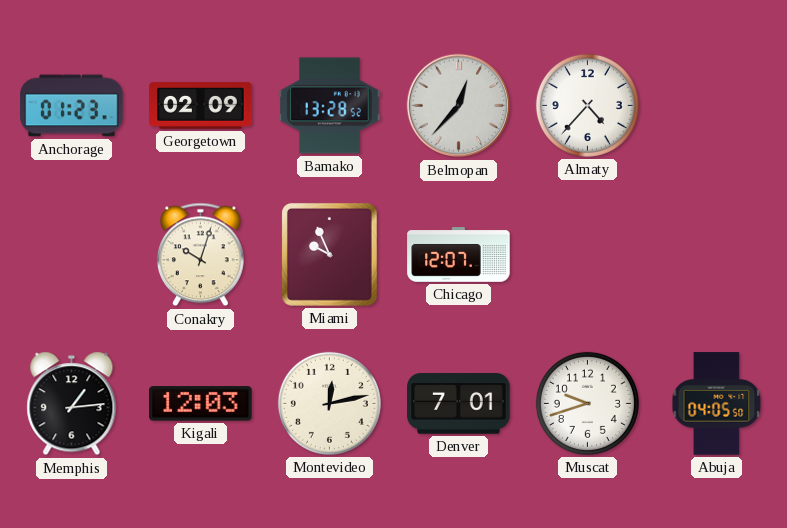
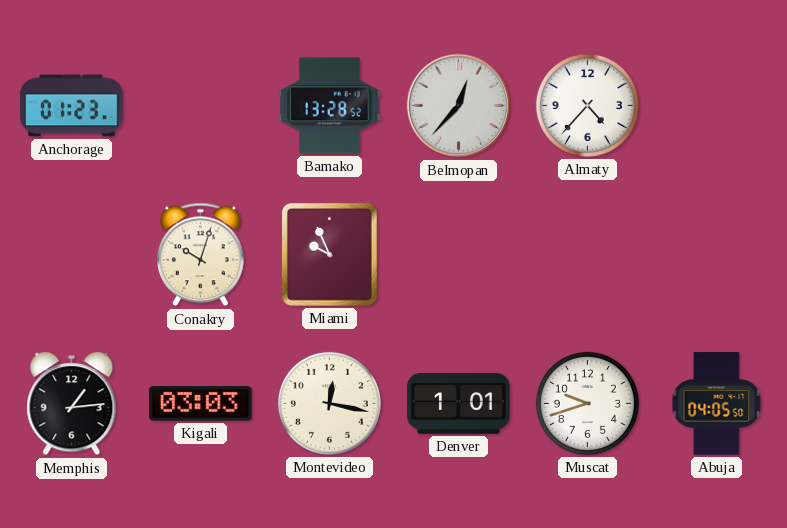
Georgetown: 02:09 -> none
Chicago: 12:07 -> none
Kigali: 12:03 -> 03:03
Montevideo: 12:13 -> 12:17
Denver: 7:01 -> 1:01
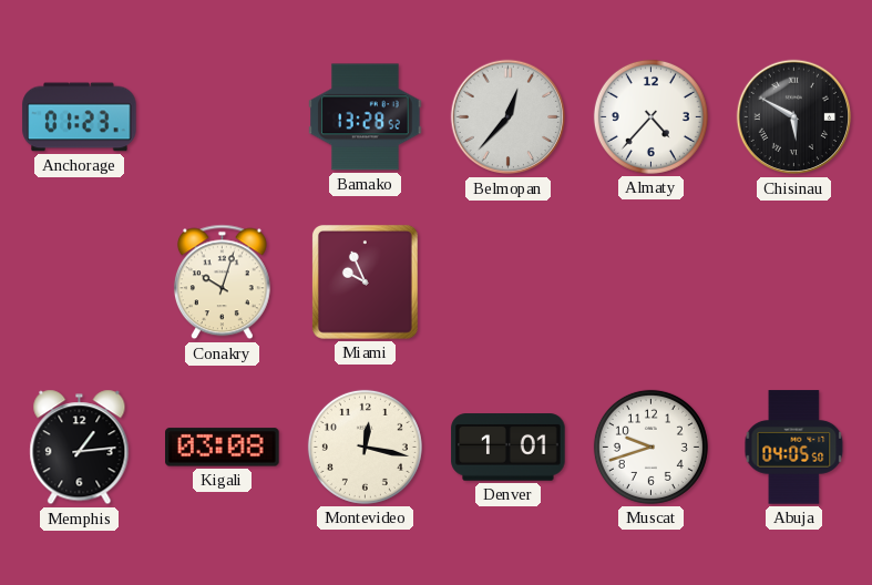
Chisinau: none -> 5:50
Kigali: 03:03 -> 03:08
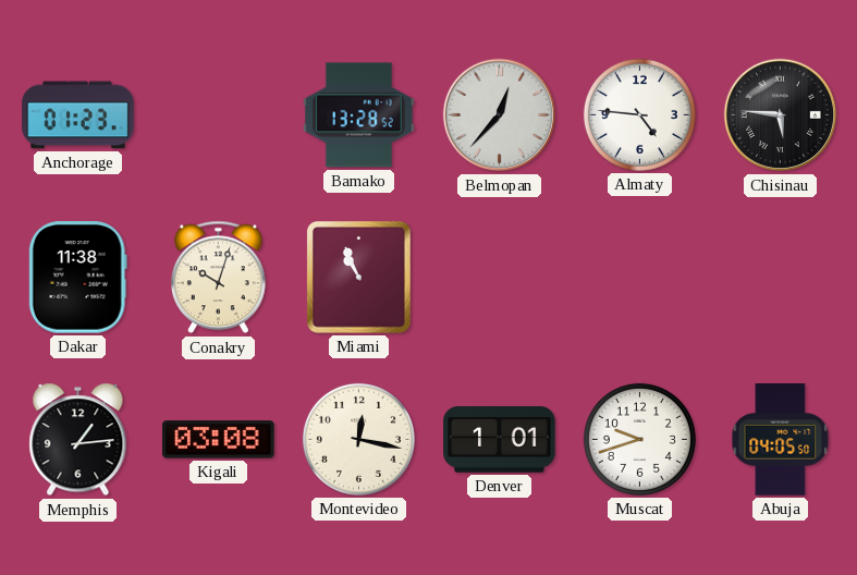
Almaty: 4:37 -> 4:46
Chisinau: 5:50 -> 5:46
Dakar: none -> 11:38
Miami: 9:56 -> 10:56
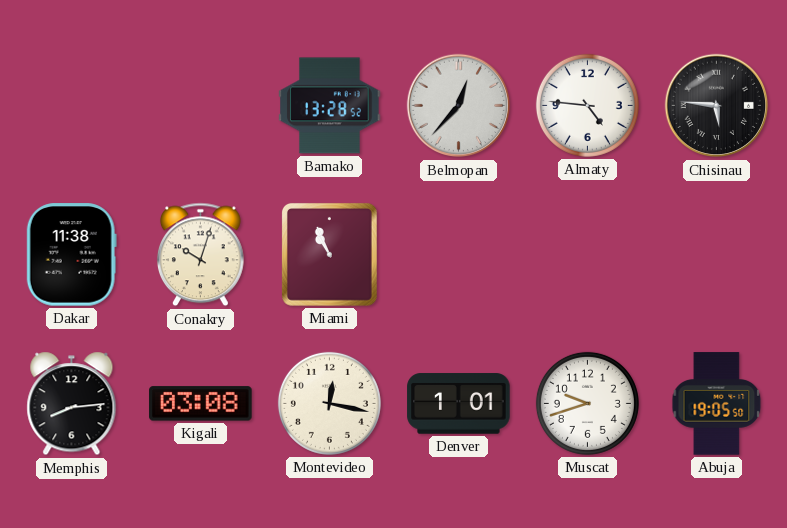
Anchorage: 01:23 -> none
Memphis: 1:14 -> 8:14
Abuja: 04:05 -> 19:05
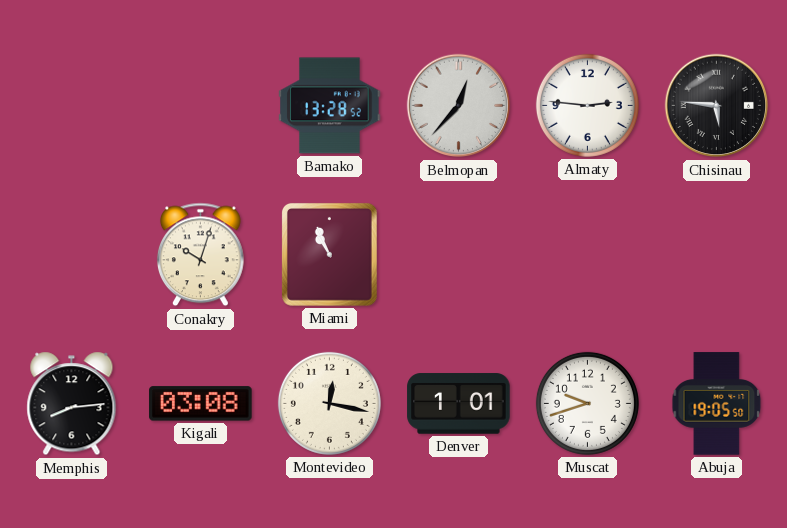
Almaty: 4:46 -> 2:46
Dakar: 11:38 -> none
